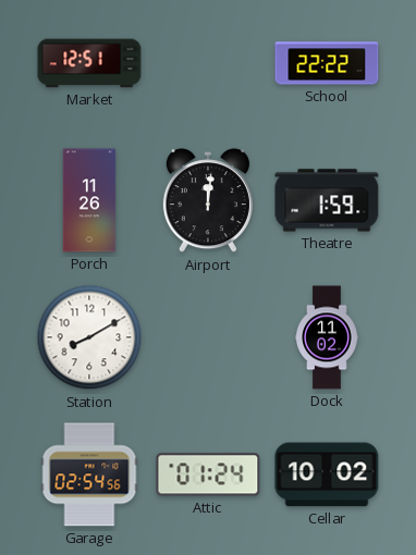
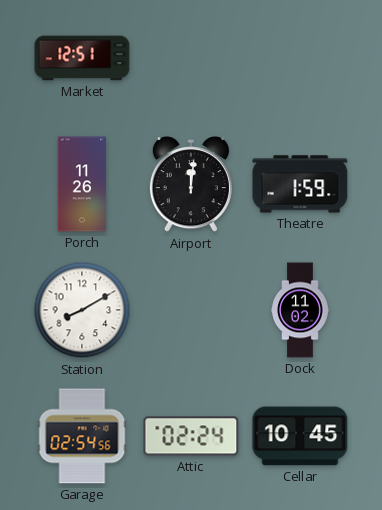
School: 22:22 -> none
Attic: 01:24 -> 02:24
Cellar: 10:02 -> 10:45
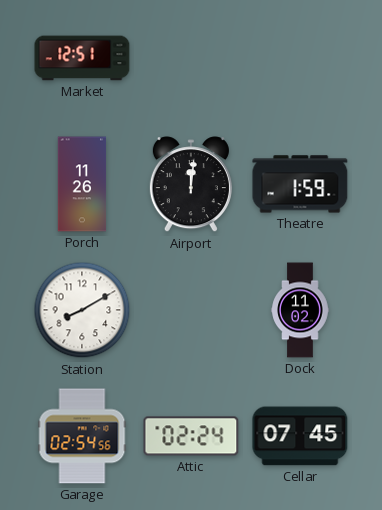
Cellar: 10:45 -> 07:45
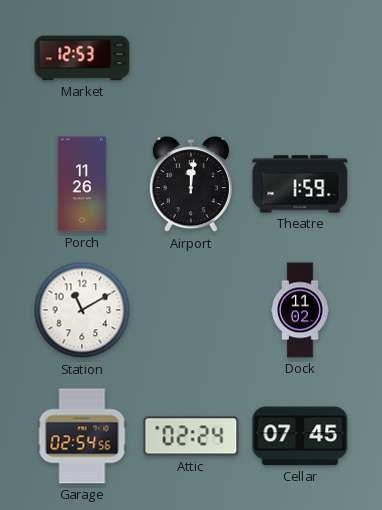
Market: 12:51 -> 12:53
Station: 8:10 -> 11:10
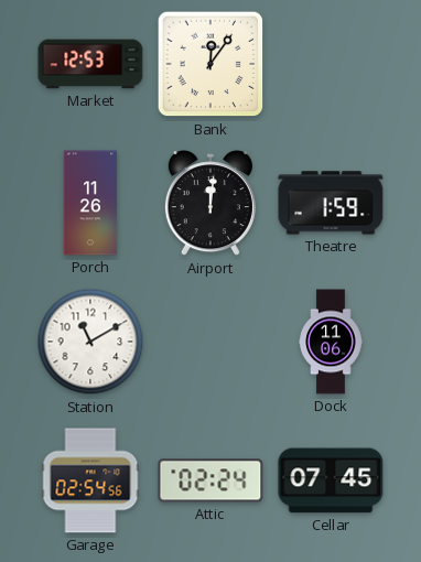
Bank: none -> 12:06
Dock: 11:02 -> 11:06
